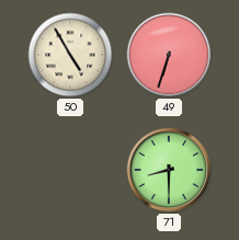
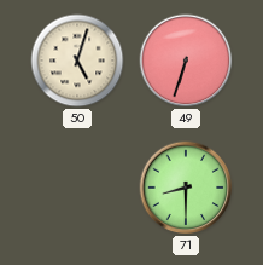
50: 4:55 -> 5:03
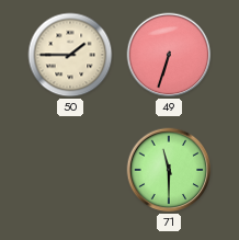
50: 5:03 -> 1:45
71: 8:30 -> 11:30
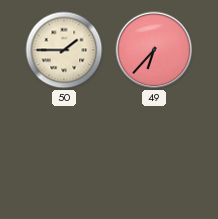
49: 6:33 -> 6:37
71: 11:30 -> none
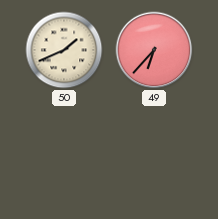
50: 1:45 -> 1:41
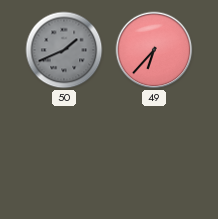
50 dial: cream -> grey
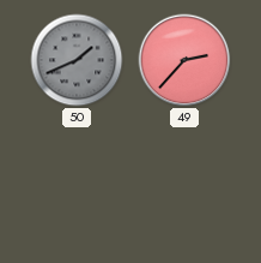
49: 6:37 -> 2:37
